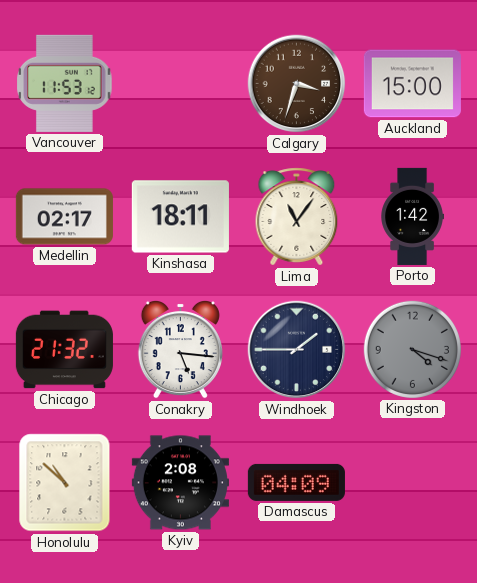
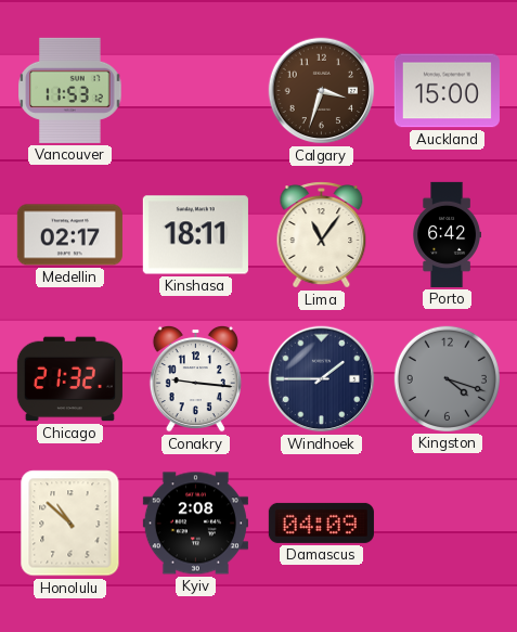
Porto: 1:42 -> 6:42
Conakry: 5:16 -> 9:16
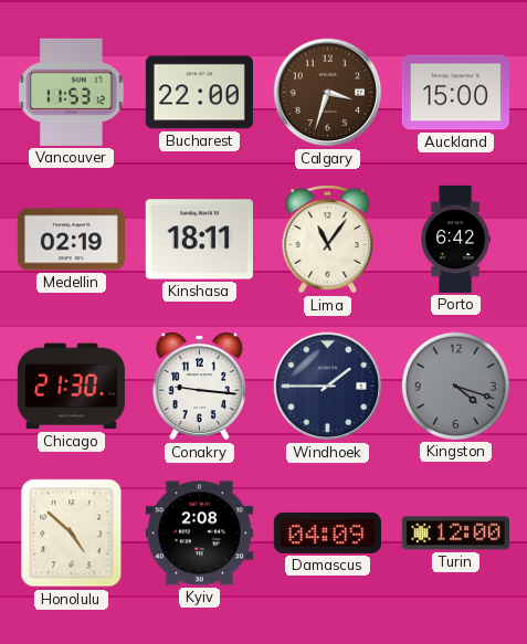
Bucharest: none -> 22:00
Medellin: 02:17 -> 02:19
Chicago: 21:32 -> 21:30
Honolulu: 10:52 -> 4:52
Turin: none -> 12:00
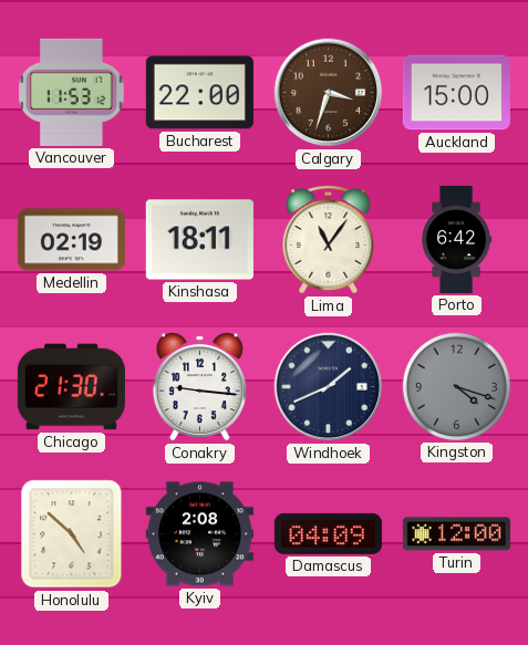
Windhoek: 1:45 -> 1:41
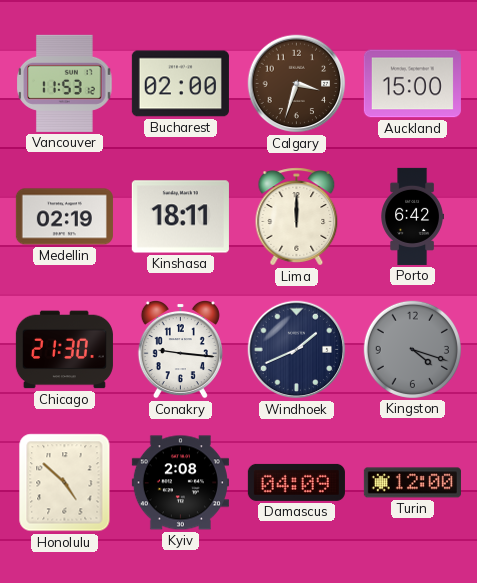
Bucharest: 22:00 -> 02:00
Lima: 11:06 -> 12:00
